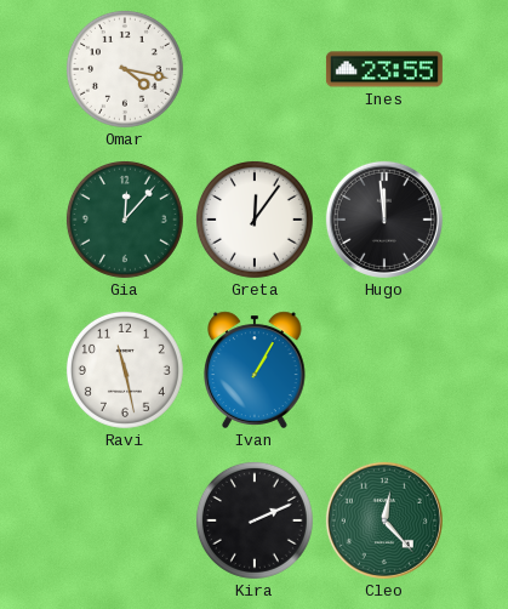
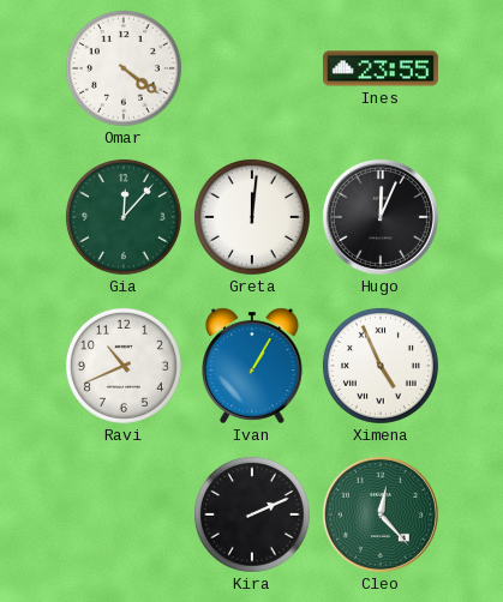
Omar: 4:17 -> 4:21
Greta: 12:06 -> 12:01
Hugo: 11:59 -> 12:04
Ravi: 11:28 -> 10:41
Ximena: none -> 4:56
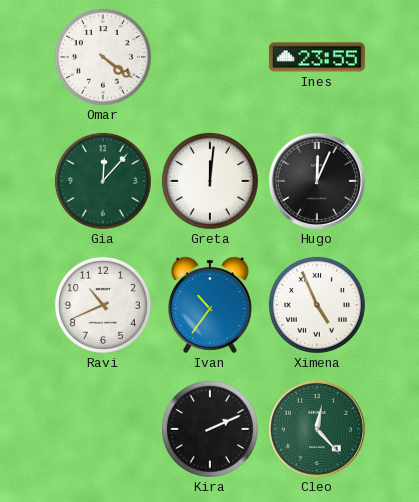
Ivan: 1:05 -> 10:36
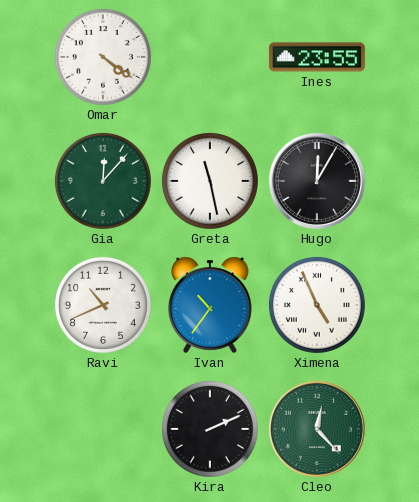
Greta: 12:01 -> 11:28
Hugo: 12:04 -> 12:05
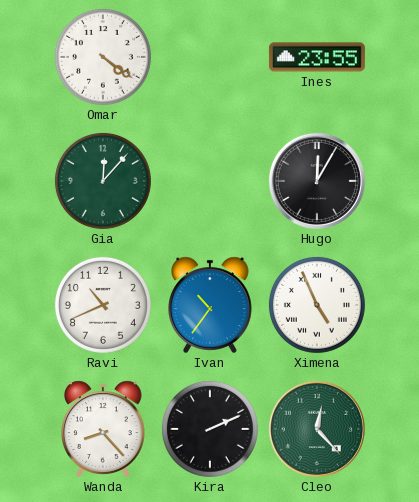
Greta: 11:28 -> none
Wanda: none -> 8:23
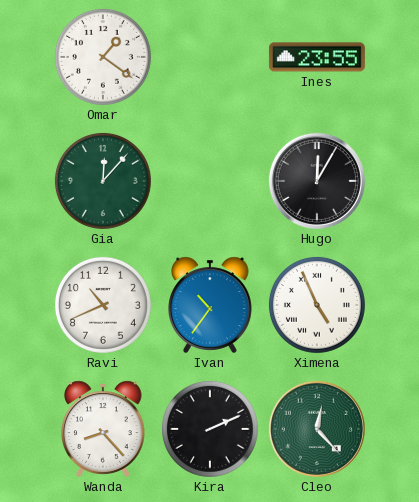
Omar: 4:21 -> 1:21
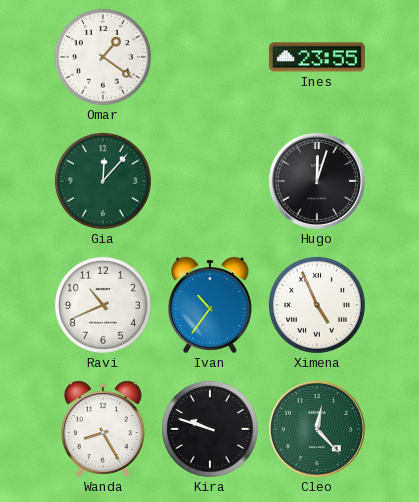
Hugo: 12:05 -> 12:03
Wanda: 8:23 -> 8:25
Kira: 2:11 -> 9:48
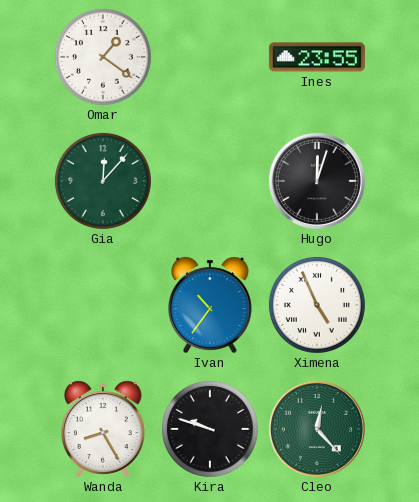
Ravi: 10:41 -> none
